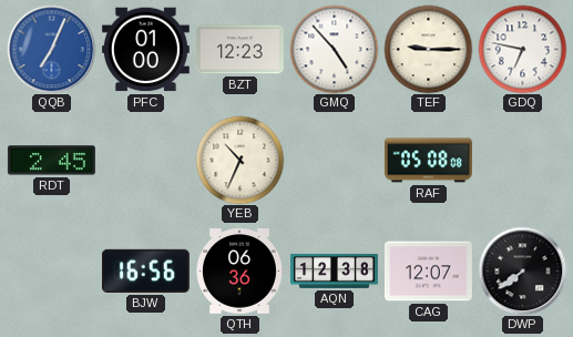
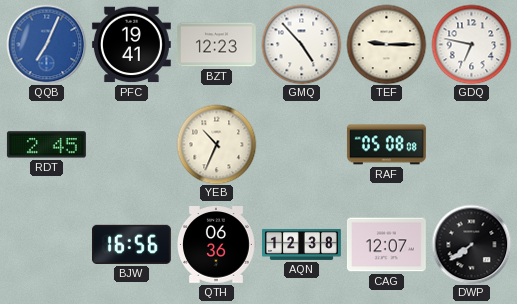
PFC: 01:00 -> 19:41
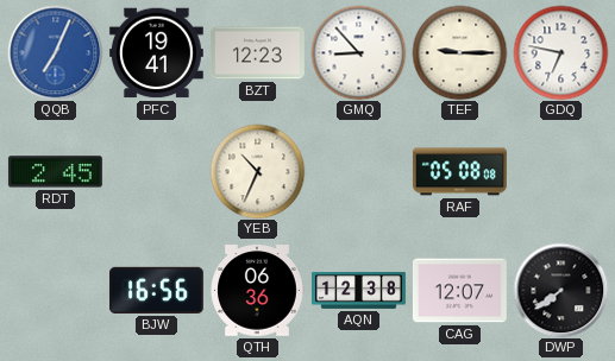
GMQ: 4:53 -> 8:53
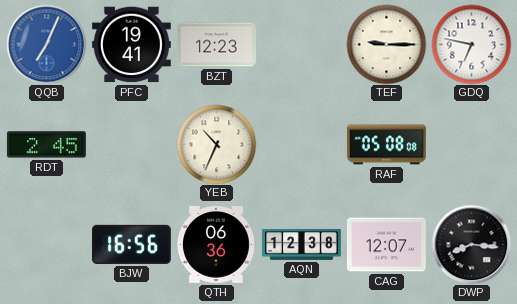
GMQ: 8:53 -> none
DWP: 7:39 -> 8:16
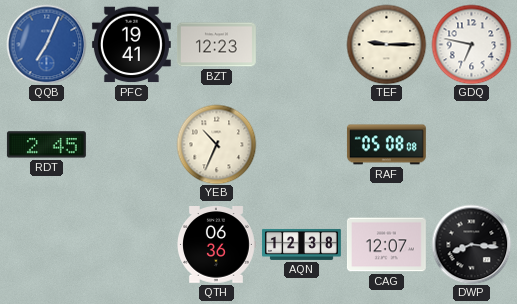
BJW: 16:56 -> none
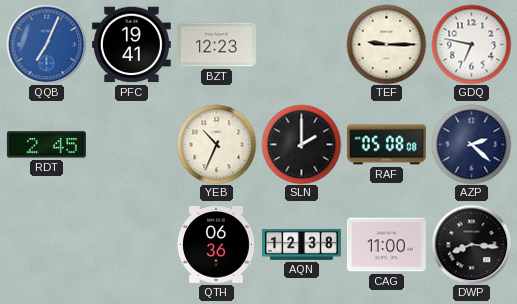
SLN: none -> 2:00
AZP: none -> 2:22
CAG: 12:07 -> 11:00
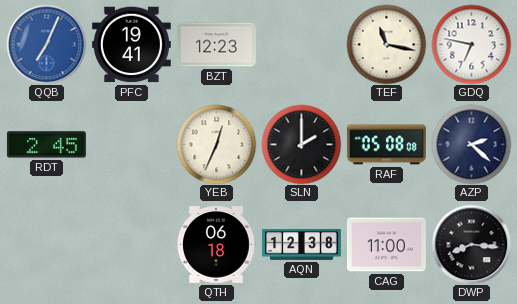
TEF: 9:15 -> 11:17
YEB: 10:34 -> 12:34
QTH: 06:36 -> 06:18
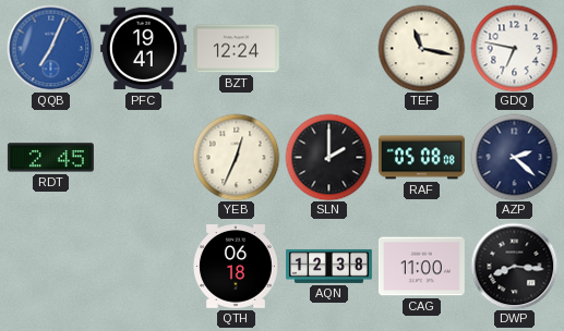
BZT: 12:23 -> 12:24
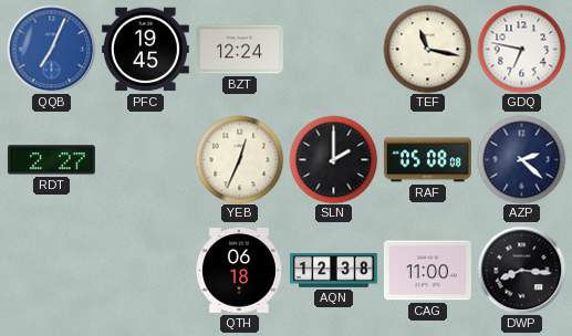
PFC: 19:41 -> 19:45
RDT: 2:45 -> 2:27
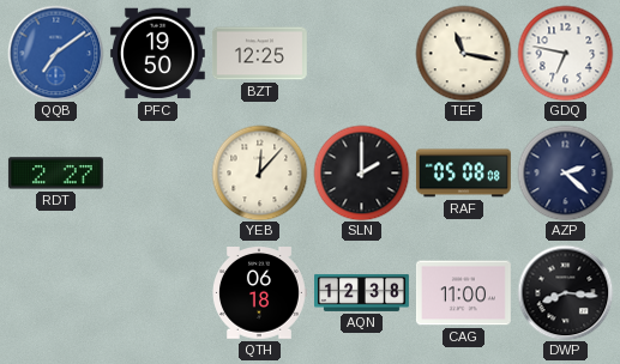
QQB: 7:04 -> 7:09
PFC: 19:45 -> 19:50
BZT: 12:24 -> 12:25
YEB: 12:34 -> 12:07
